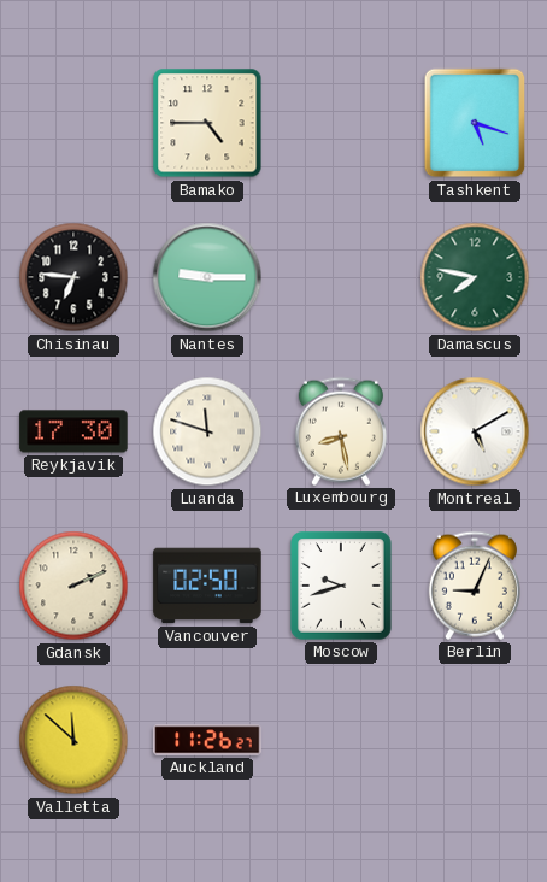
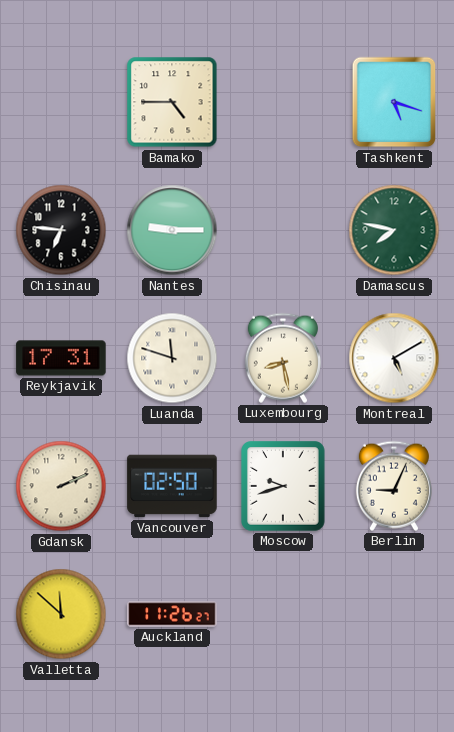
Reykjavik: 17:30 -> 17:31
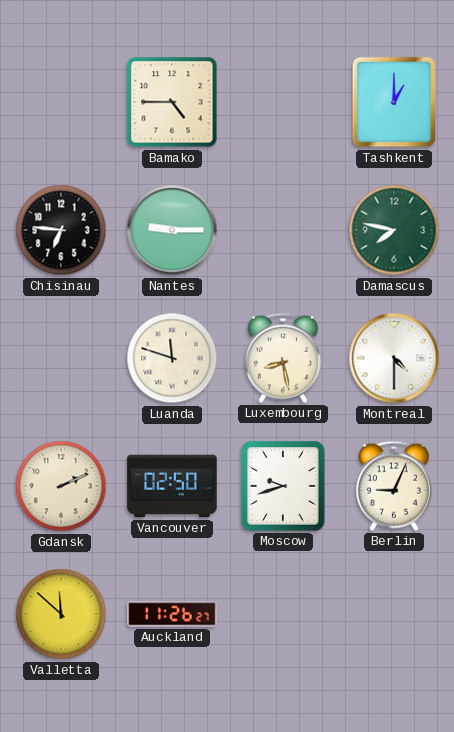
Tashkent: 5:18 -> 1:00
Reykjavik: 17:31 -> none
Montreal: 5:10 -> 4:30
